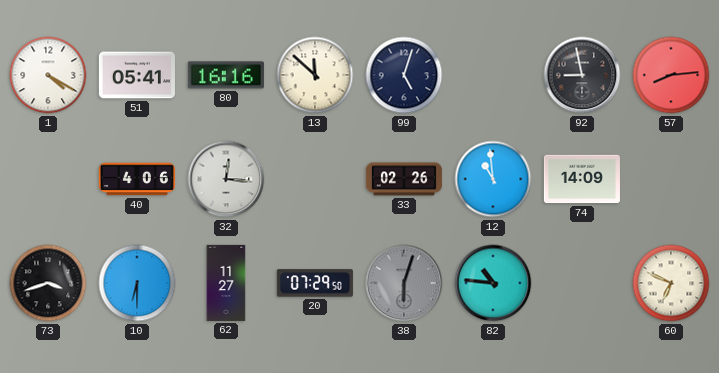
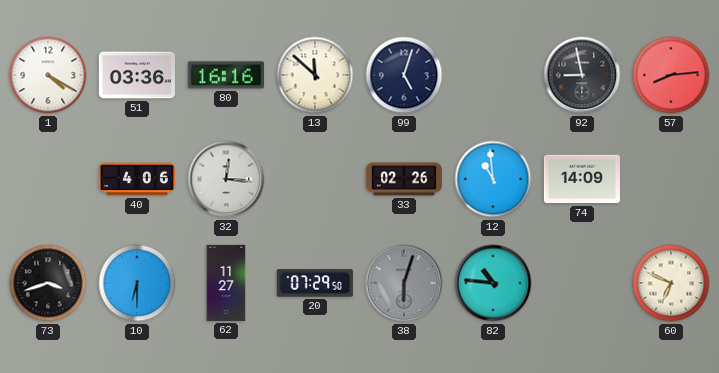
51: 05:41 -> 03:36
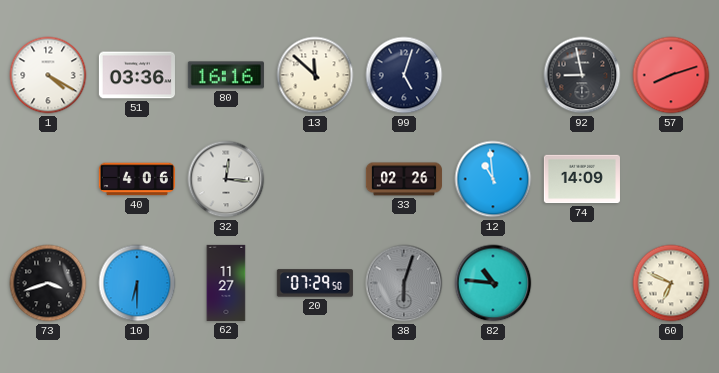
57: 8:14 -> 8:12
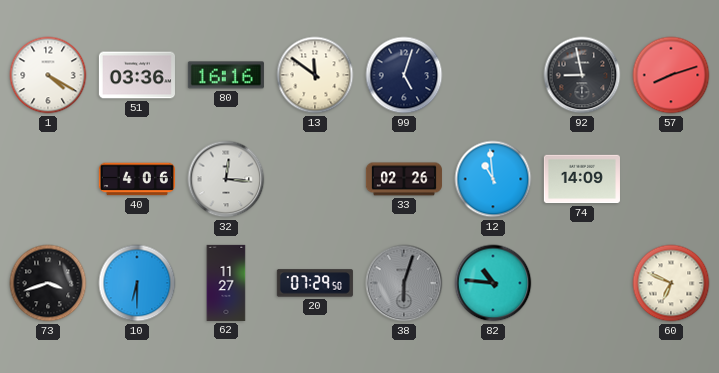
13: 11:52 -> 11:51
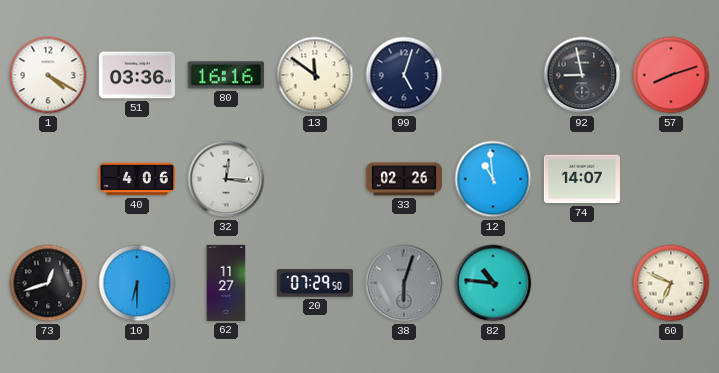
74: 14:09 -> 14:07
73: 3:42 -> 12:42
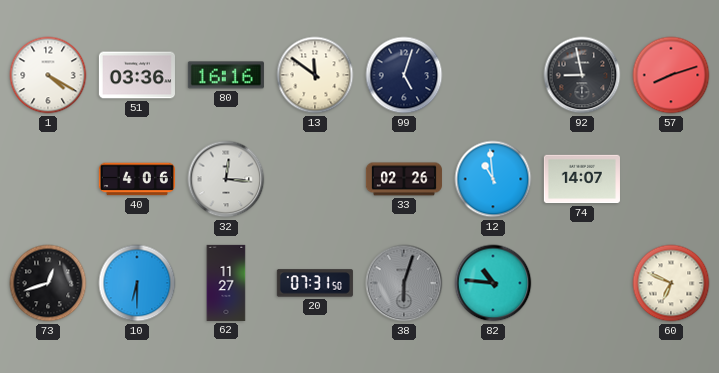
20: 07:29 -> 07:31
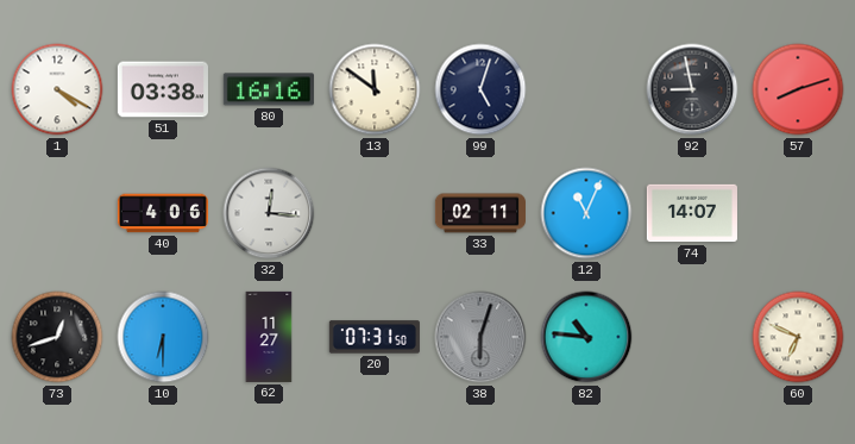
51: 03:36 -> 03:38
33: 02:26 -> 02:11
12: 10:59 -> 11:04
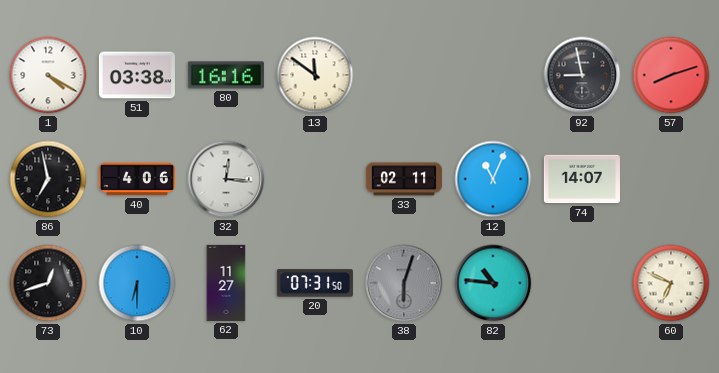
99: 5:03 -> none
86: none -> 6:58
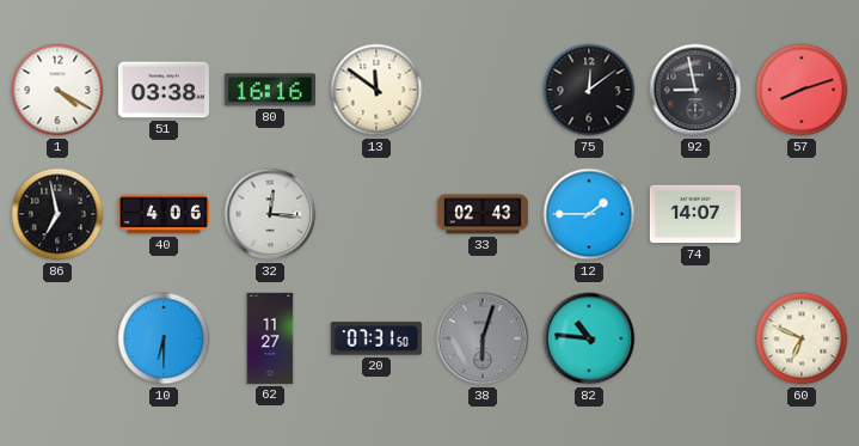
75: none -> 12:09
33: 02:11 -> 02:43
12: 11:04 -> 1:45
73: 12:42 -> none
